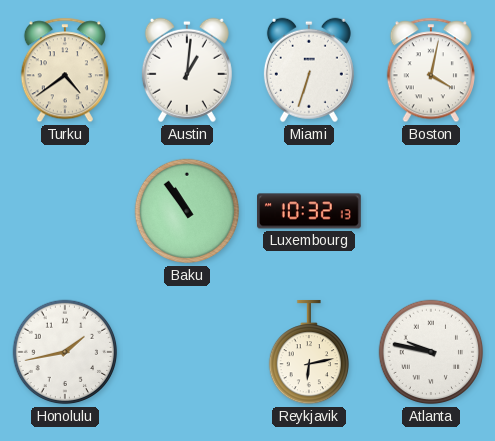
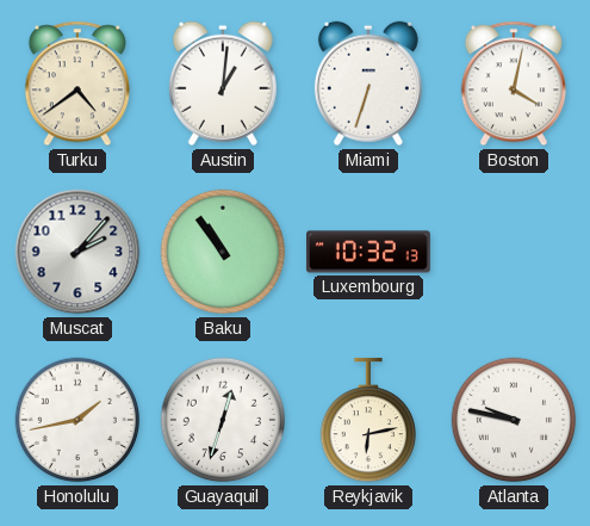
Muscat: none -> 2:07
Guayaquil: none -> 12:33
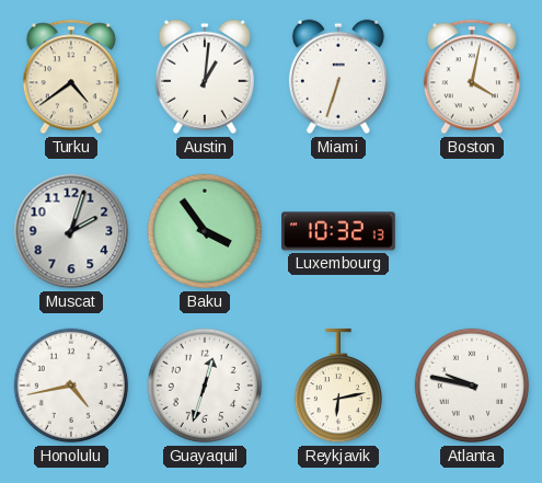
Muscat: 2:07 -> 2:03
Baku: 10:54 -> 3:54
Honolulu: 1:43 -> 4:43
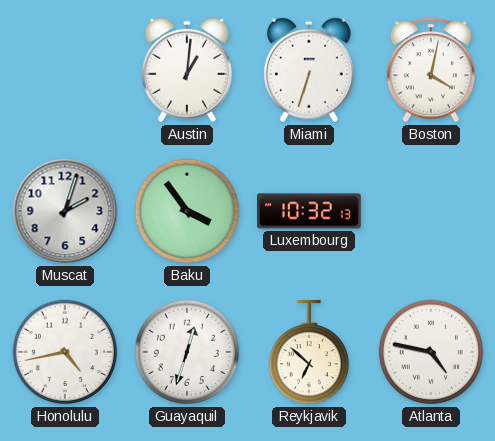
Turku: 4:39 -> none
Reykjavik: 6:13 -> 6:52
Atlanta: 9:47 -> 4:47
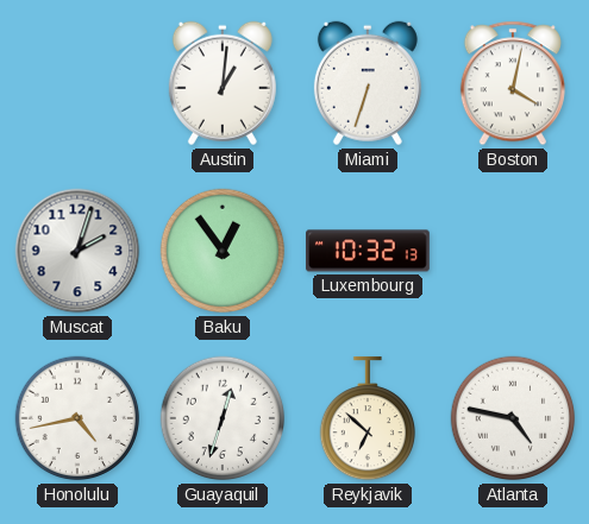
Baku: 3:54 -> 12:54
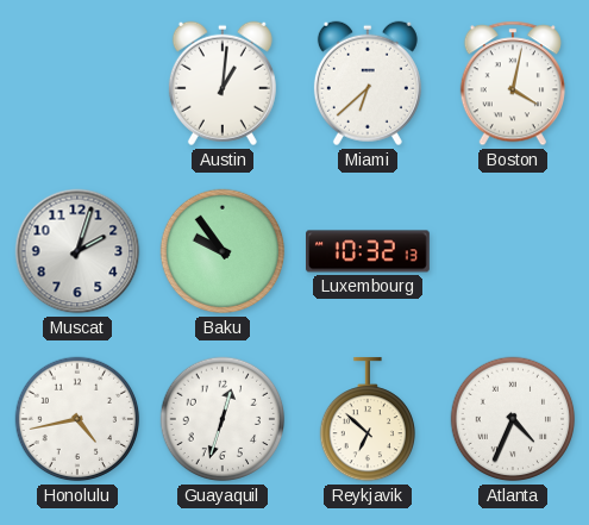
Miami: 6:33 -> 6:38
Baku: 12:54 -> 9:54
Atlanta: 4:47 -> 4:34
